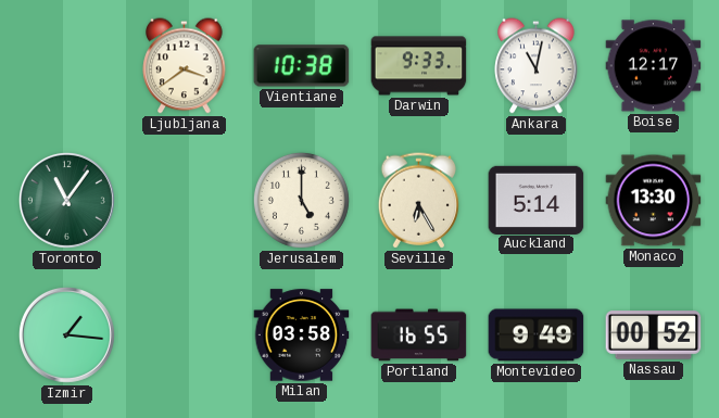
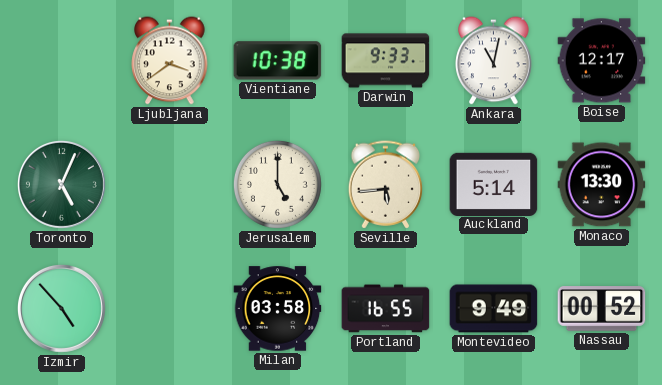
Toronto: 11:06 -> 5:04
Seville: 6:25 -> 5:44
Izmir: 1:16 -> 4:53
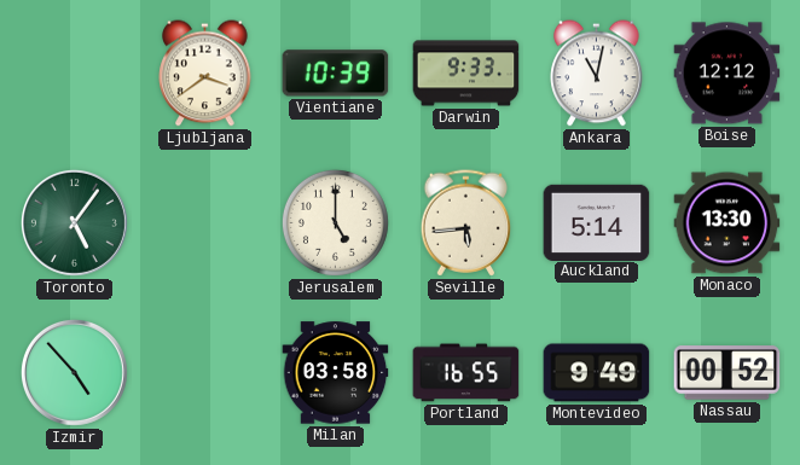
Vientiane: 10:38 -> 10:39
Boise: 12:17 -> 12:12
Toronto: 5:04 -> 5:06
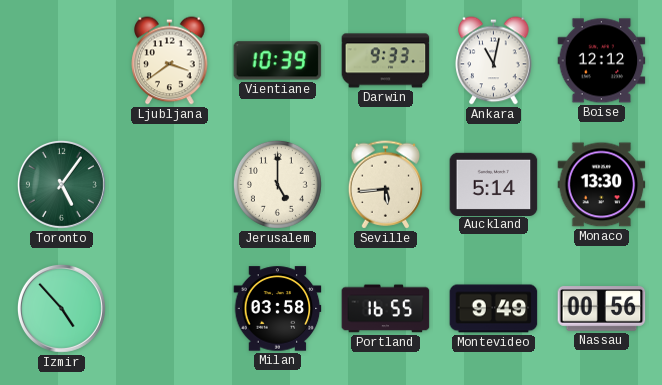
Nassau: 00:52 -> 00:56
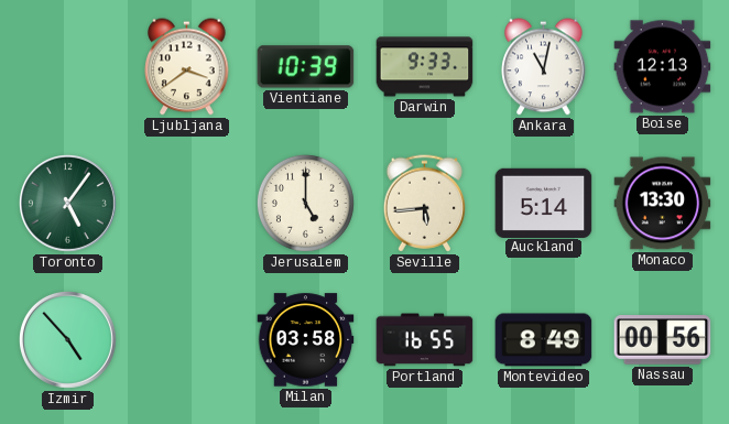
Boise: 12:12 -> 12:13
Montevideo: 9:49 -> 8:49
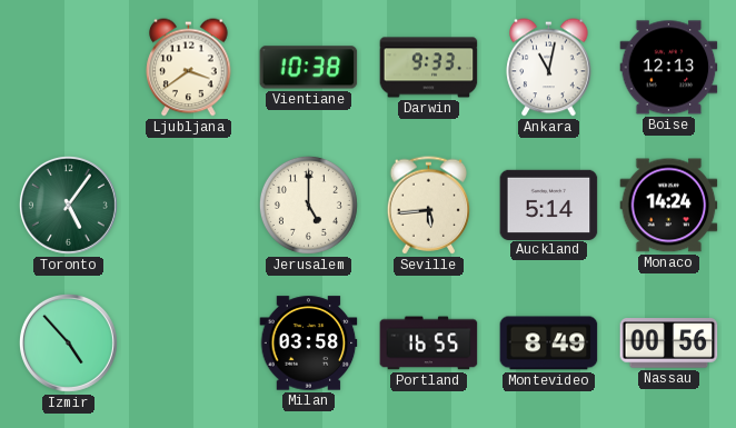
Vientiane: 10:39 -> 10:38
Monaco: 13:30 -> 14:24
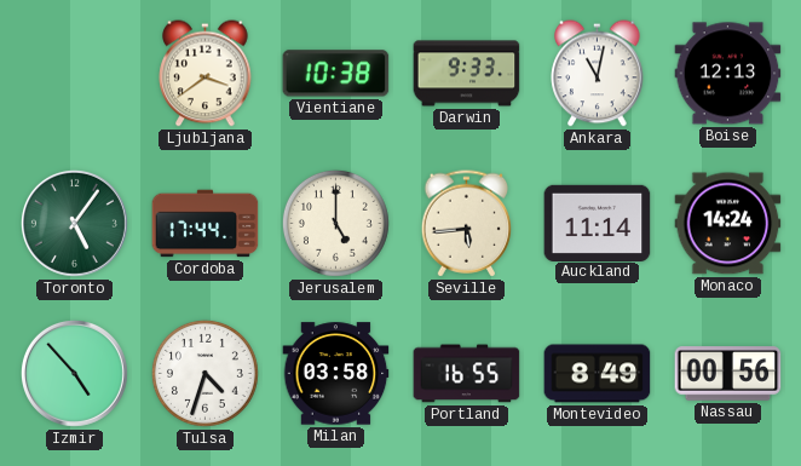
Cordoba: none -> 17:44
Auckland: 5:14 -> 11:14
Tulsa: none -> 4:33
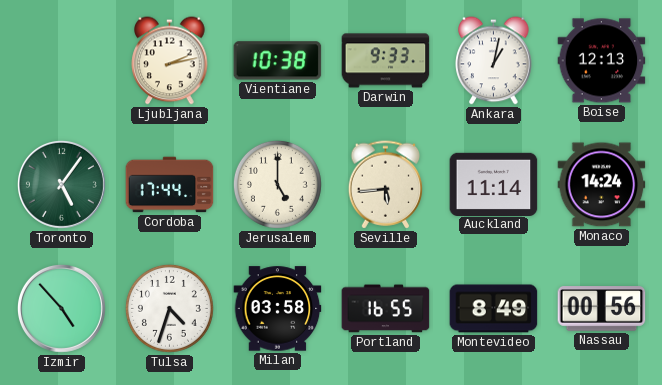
Ljubljana: 3:39 -> 2:13
Ankara: 11:02 -> 1:02
